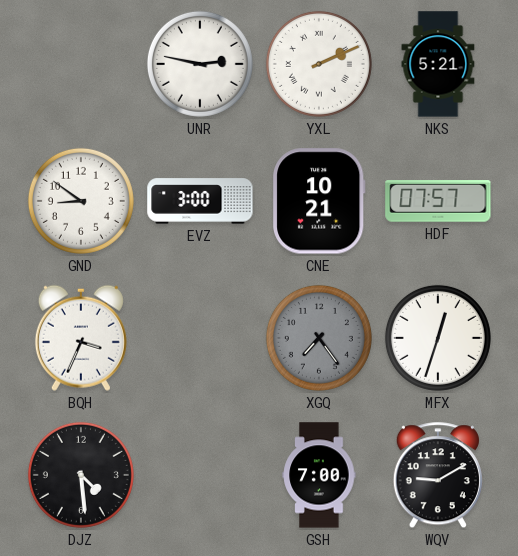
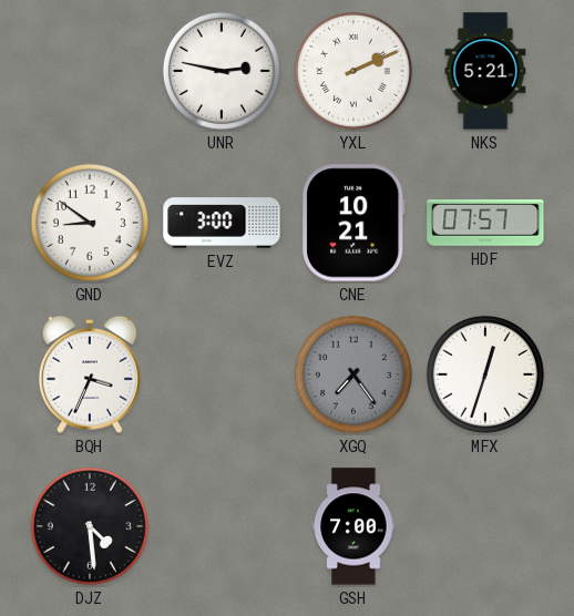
WQV: 9:10 -> none
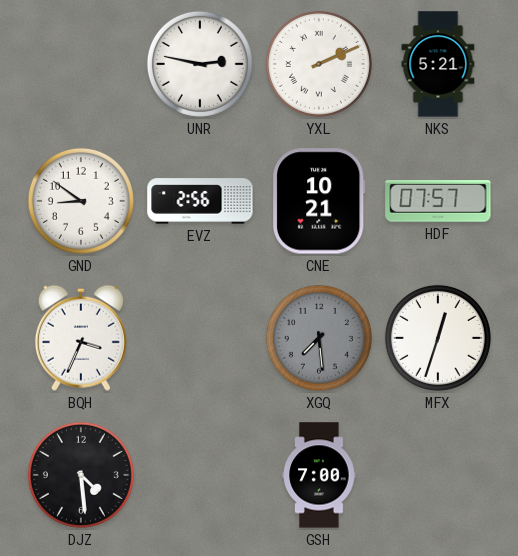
EVZ: 3:00 -> 2:56
XGQ: 7:24 -> 7:29
